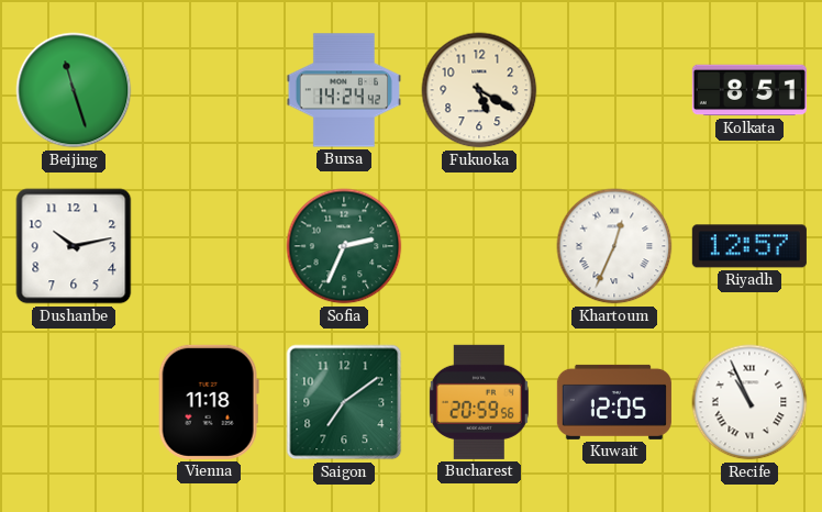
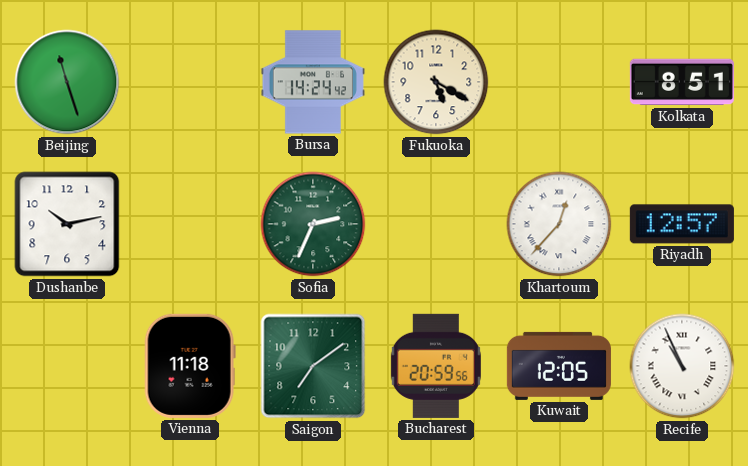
Khartoum: 12:34 -> 12:37
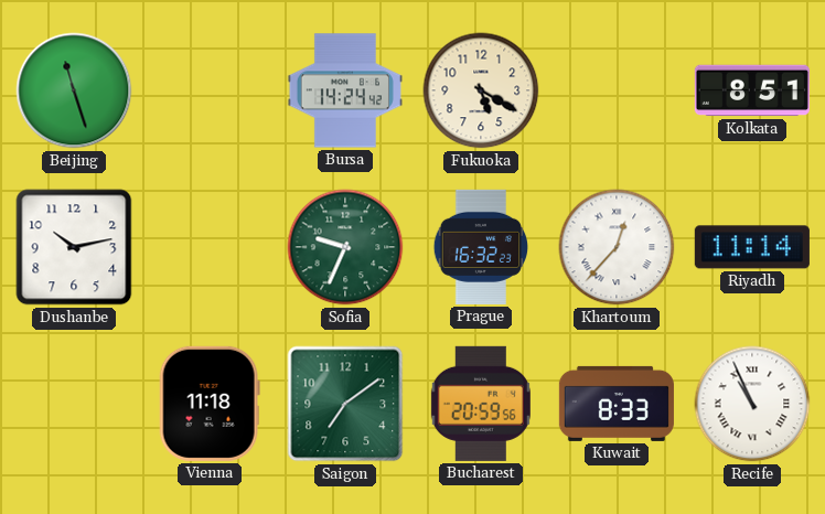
Sofia: 2:34 -> 9:34
Prague: none -> 16:32
Riyadh: 12:57 -> 11:14
Kuwait: 12:05 -> 8:33
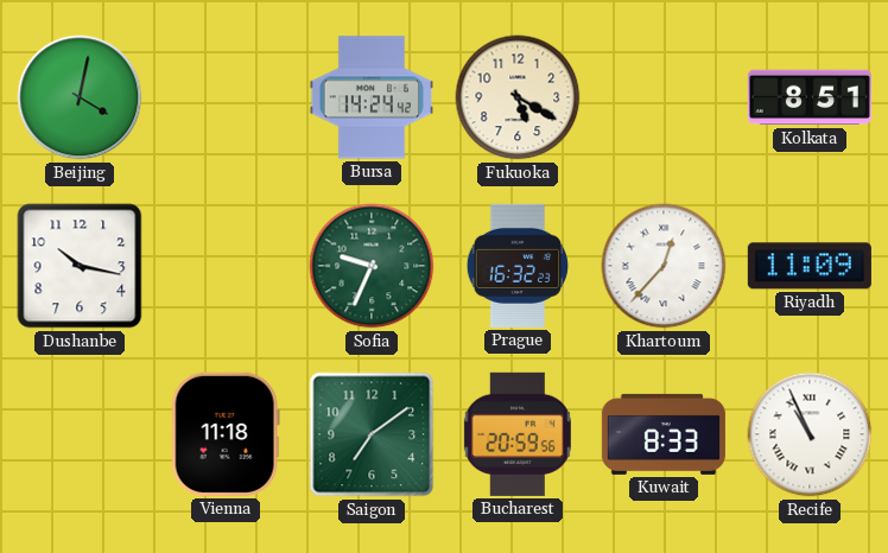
Beijing: 11:27 -> 4:02
Dushanbe: 10:13 -> 10:17
Riyadh: 11:14 -> 11:09
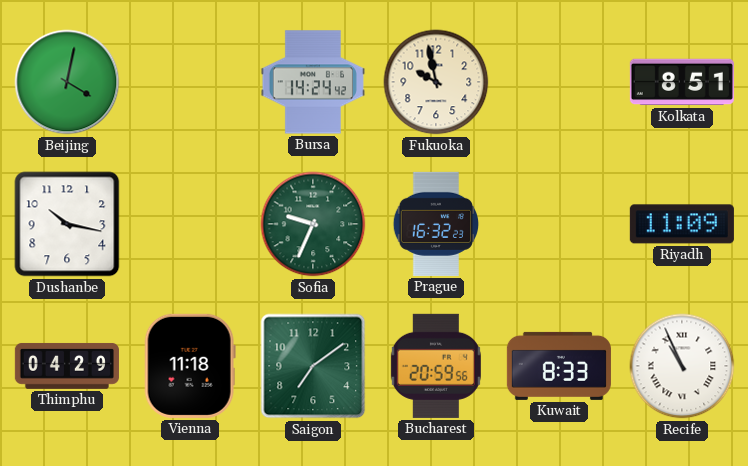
Fukuoka: 5:20 -> 9:58
Khartoum: 12:37 -> none
Thimphu: none -> 04:29
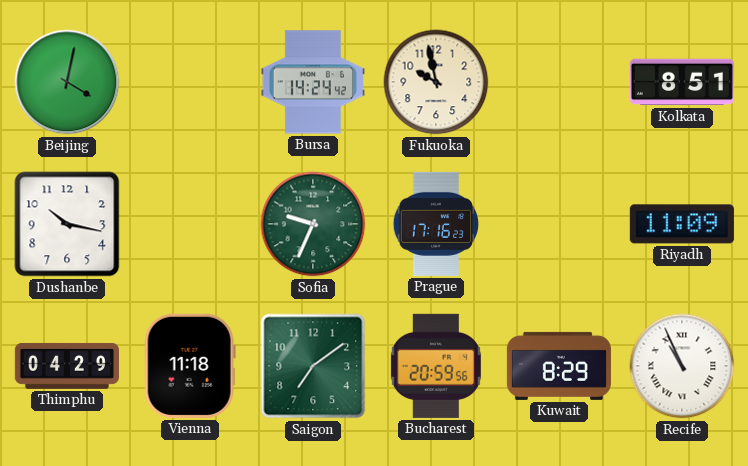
Prague: 16:32 -> 17:16
Kuwait: 8:33 -> 8:29
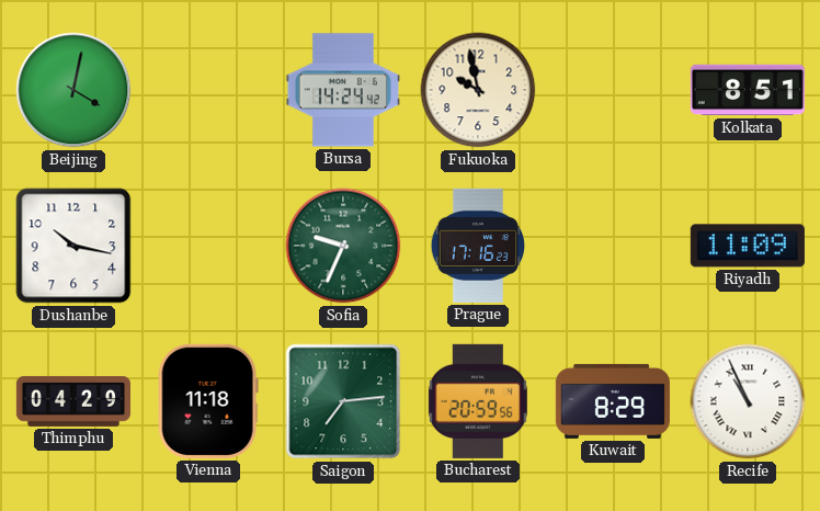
Saigon: 7:09 -> 7:14
